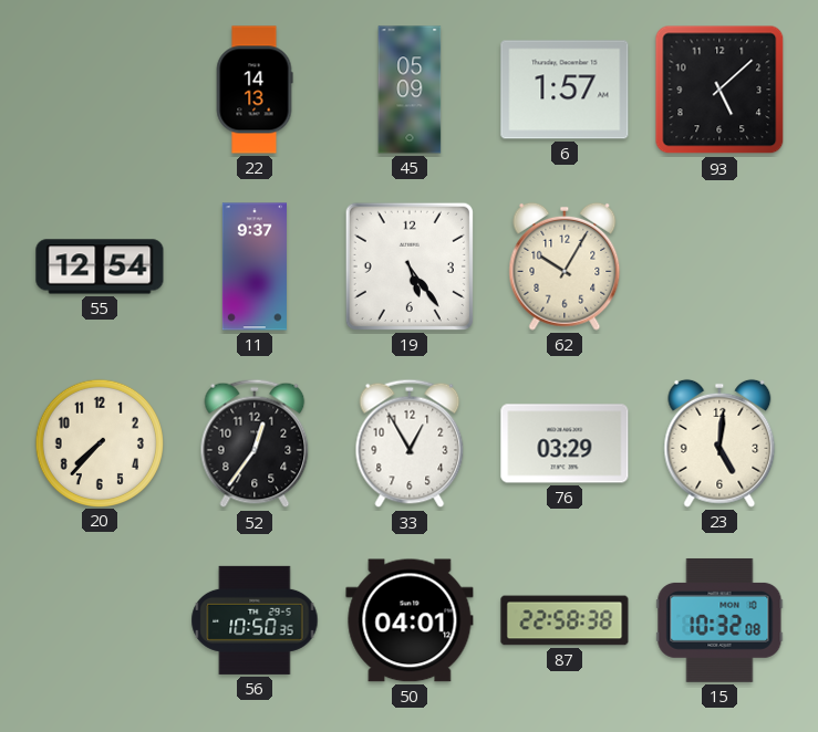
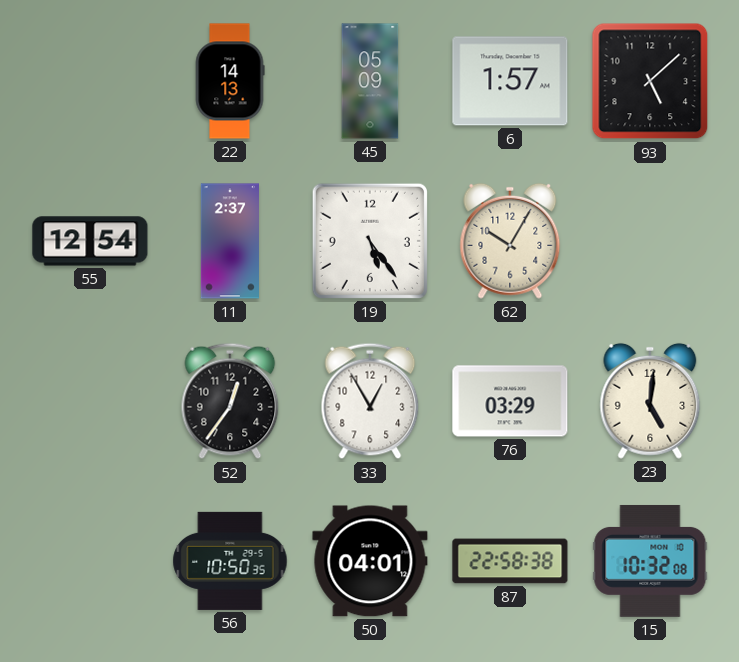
11: 9:37 -> 2:37
20: 7:37 -> none
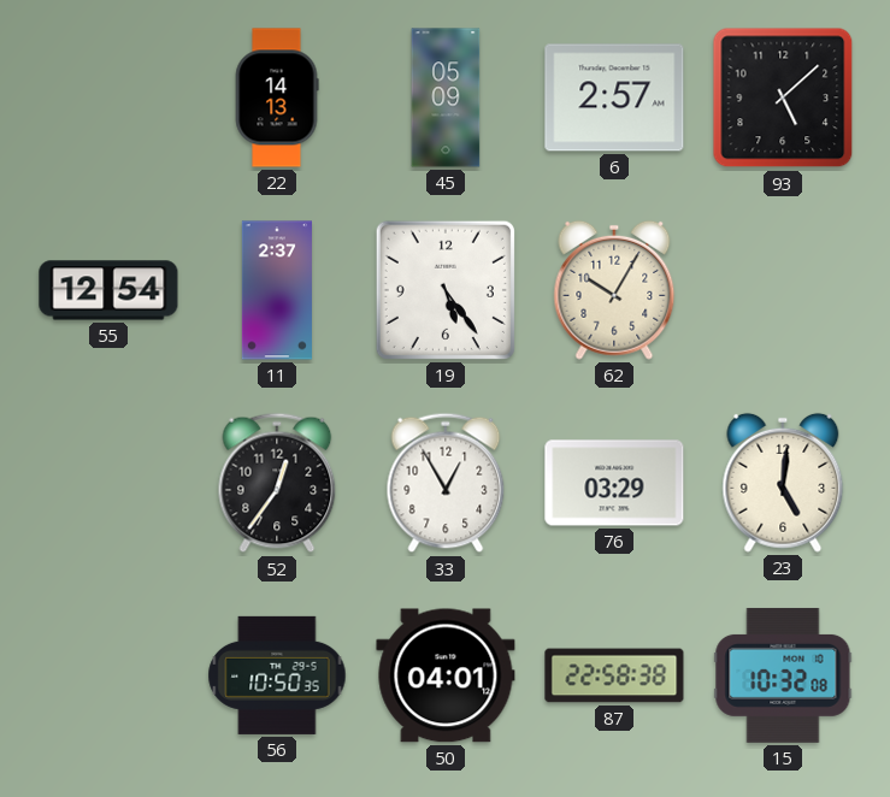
6: 1:57 -> 2:57
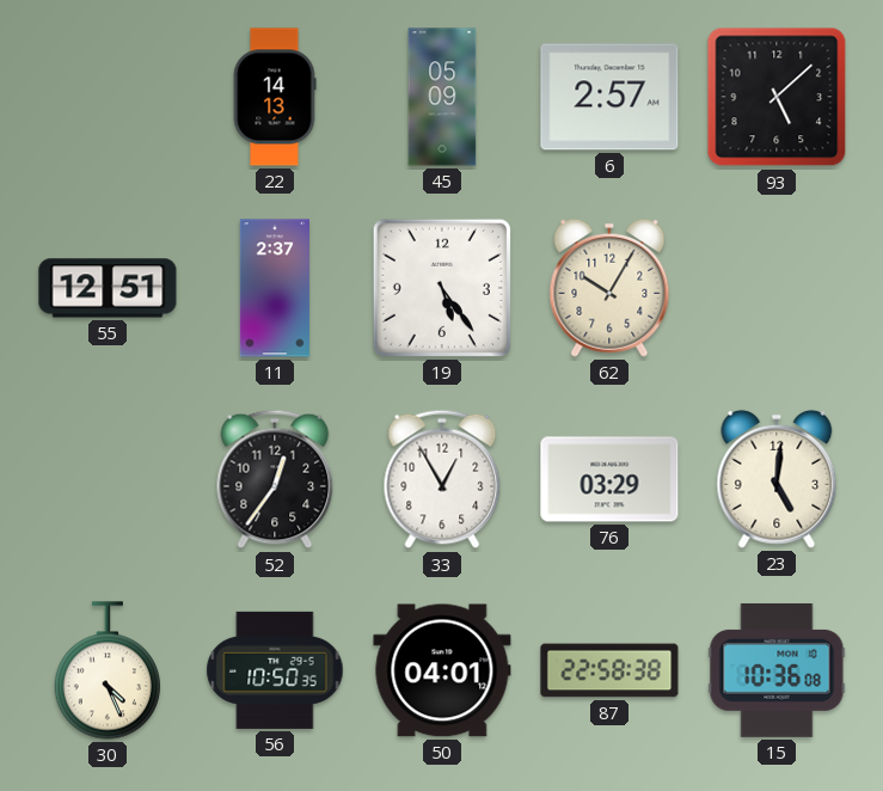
55: 12:54 -> 12:51
30: none -> 4:26
15: 10:32 -> 10:36
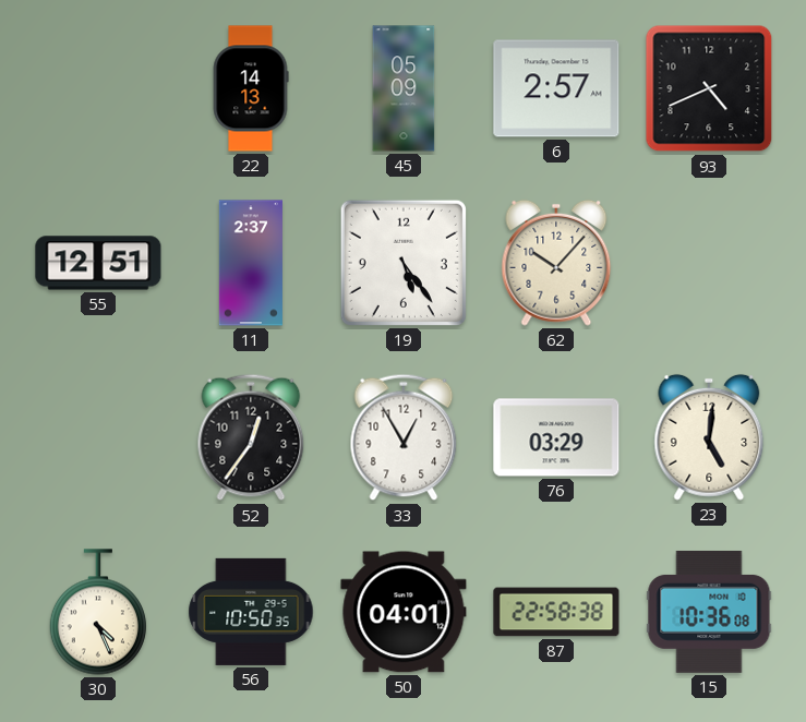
93: 5:08 -> 4:41
62: 10:05 -> 10:07
